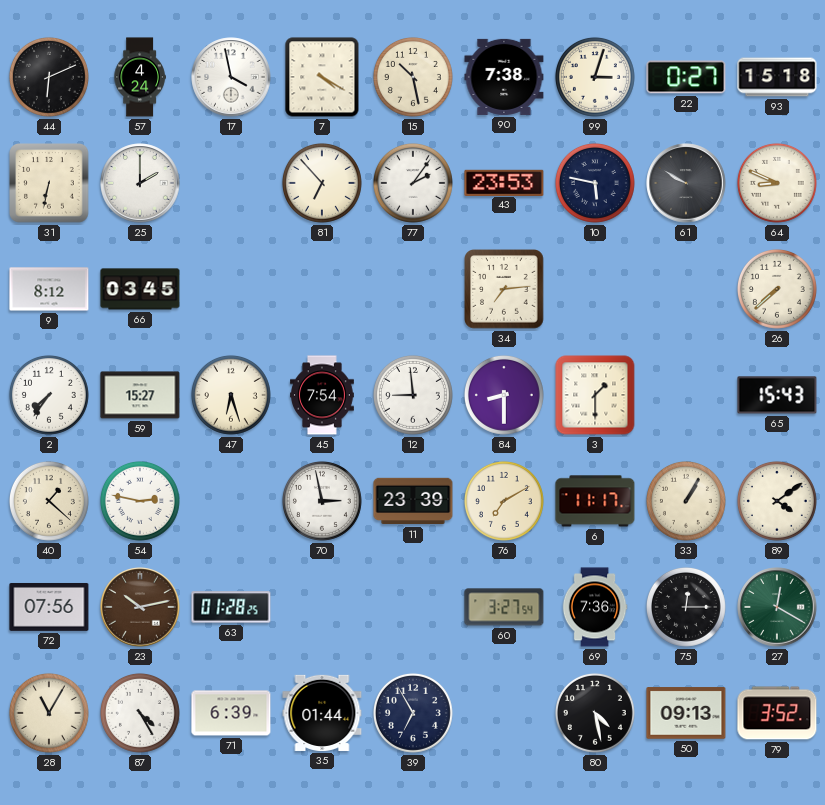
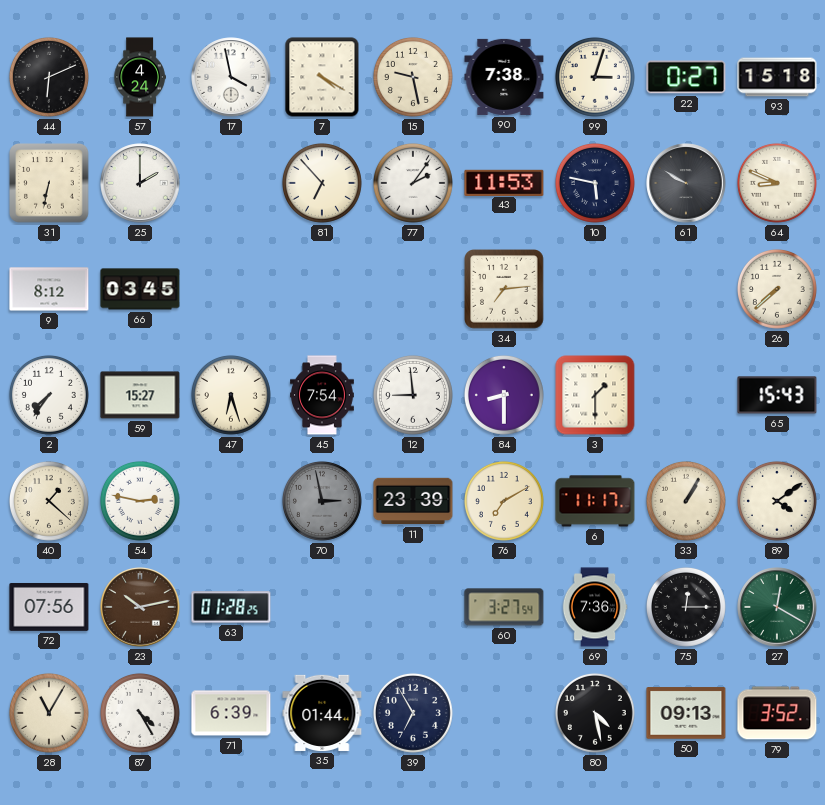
15: 10:28 -> 9:28
43: 23:53 -> 11:53
70 dial: white -> grey
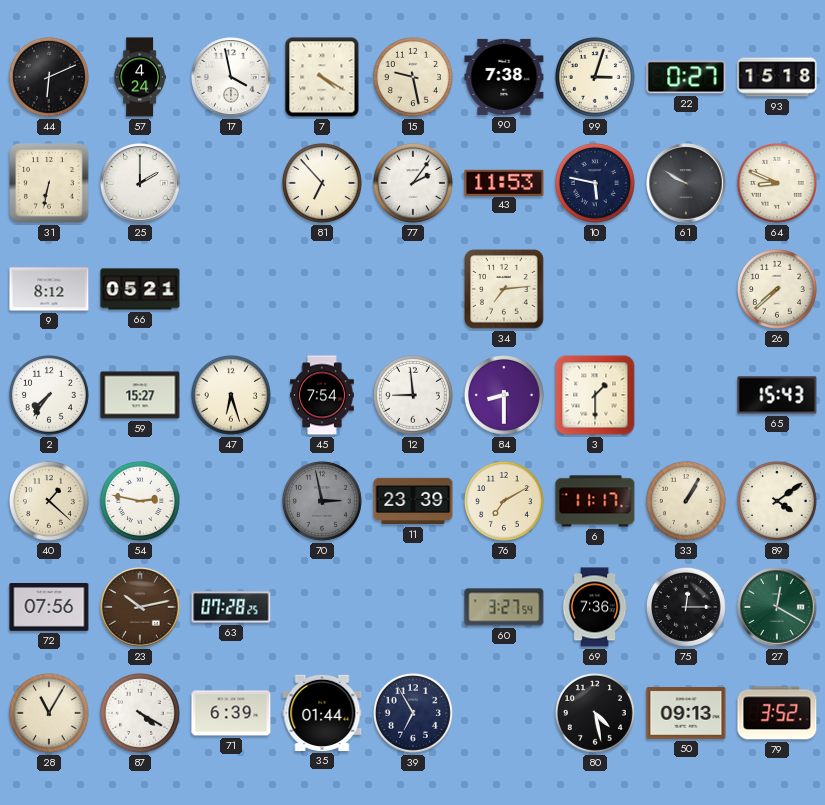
66: 03:45 -> 05:21
63: 01:28 -> 07:28
87: 4:25 -> 4:20
